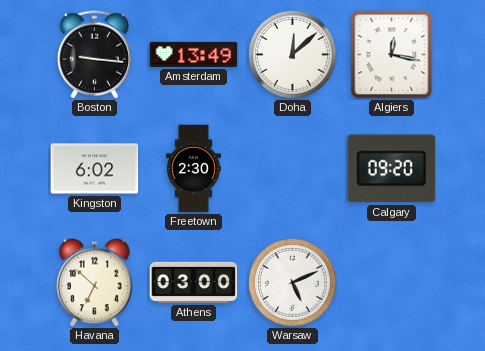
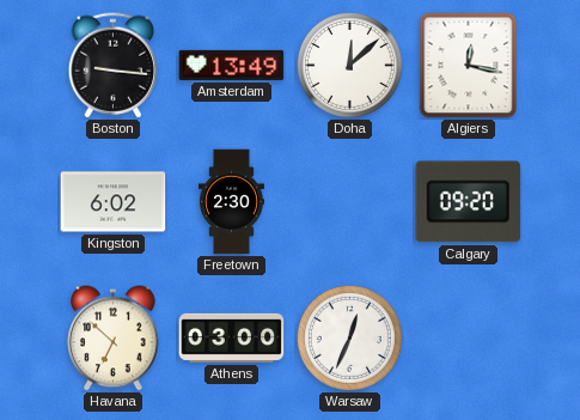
Warsaw: 5:11 -> 12:34
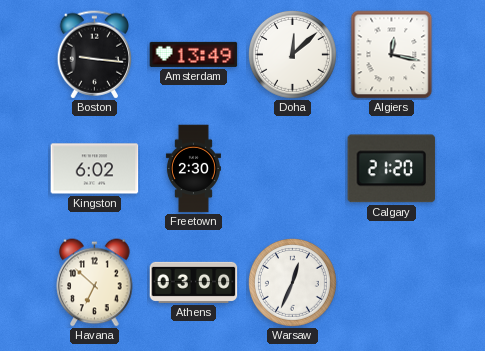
Calgary: 09:20 -> 21:20
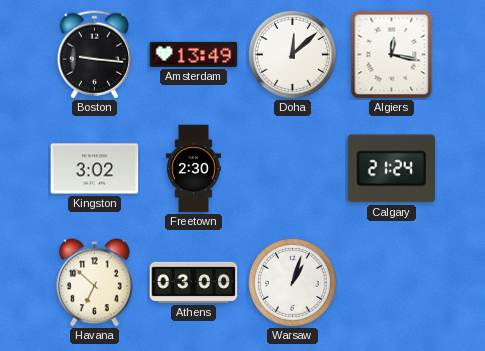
Kingston: 6:02 -> 3:02
Calgary: 21:20 -> 21:24
Warsaw: 12:34 -> 1:03
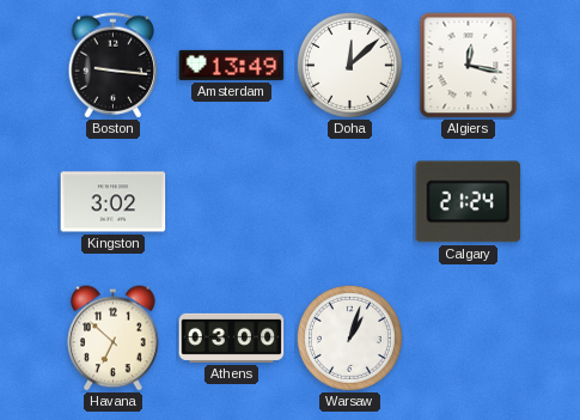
Freetown: 2:30 -> none
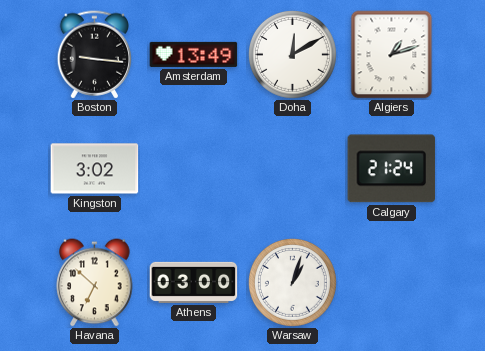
Doha: 12:08 -> 12:10
Algiers: 12:17 -> 1:12
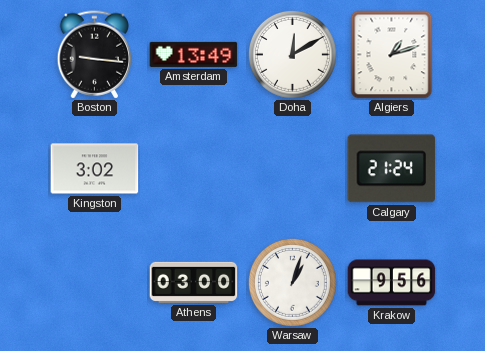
Havana: 6:52 -> none
Krakow: none -> 9:56
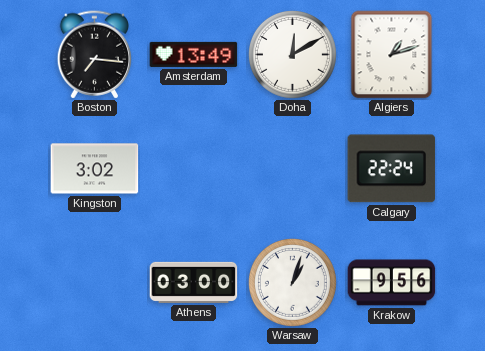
Boston: 9:16 -> 7:16
Calgary: 21:24 -> 22:24
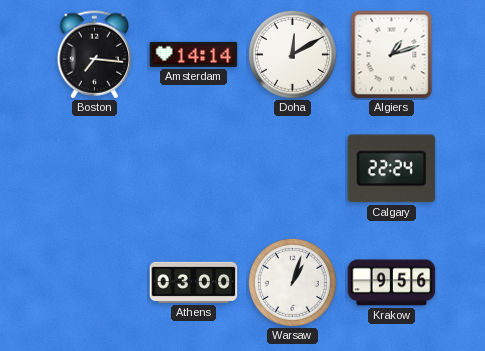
Amsterdam: 13:49 -> 14:14
Kingston: 3:02 -> none
